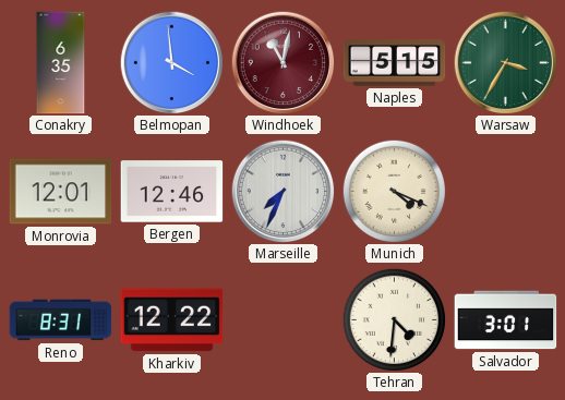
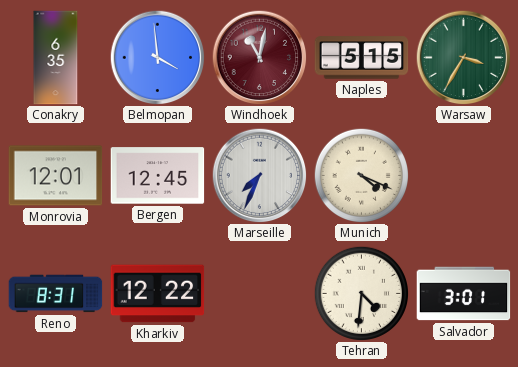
Bergen: 12:46 -> 12:45
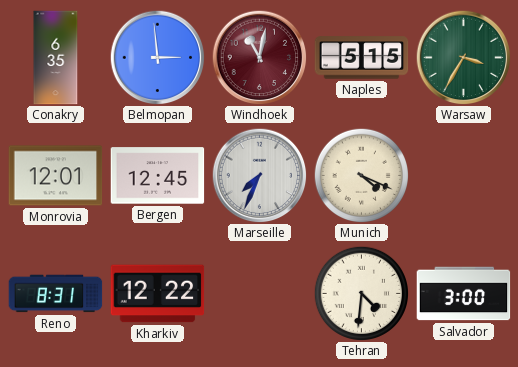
Belmopan: 3:59 -> 2:59
Salvador: 3:01 -> 3:00
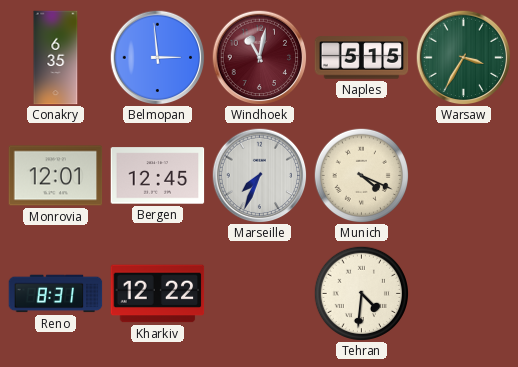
Salvador: 3:00 -> none
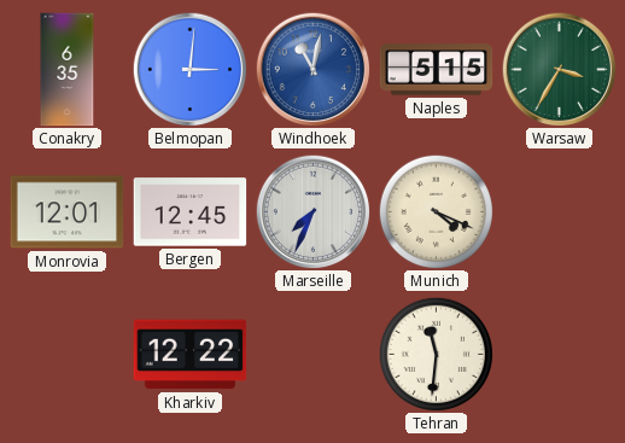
Belmopan: 2:59 -> 3:01
Windhoek dial: burgundy -> blue
Reno: 8:31 -> none
Tehran: 4:31 -> 11:31
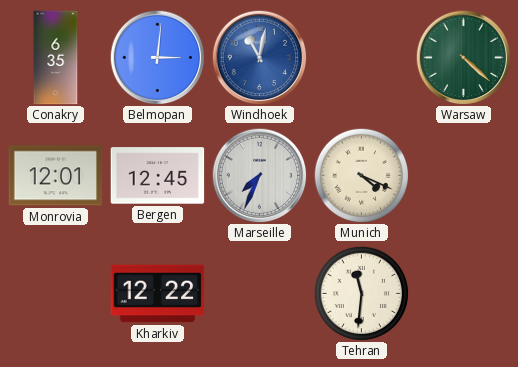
Naples: 5:15 -> none
Warsaw: 3:35 -> 4:22
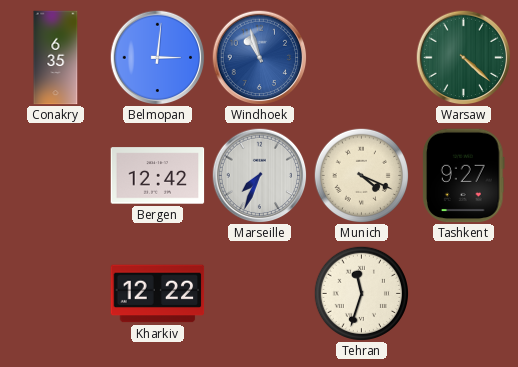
Windhoek: 11:02 -> 10:57
Monrovia: 12:01 -> none
Bergen: 12:45 -> 12:42
Tashkent: none -> 9:27
Tehran: 11:31 -> 11:33
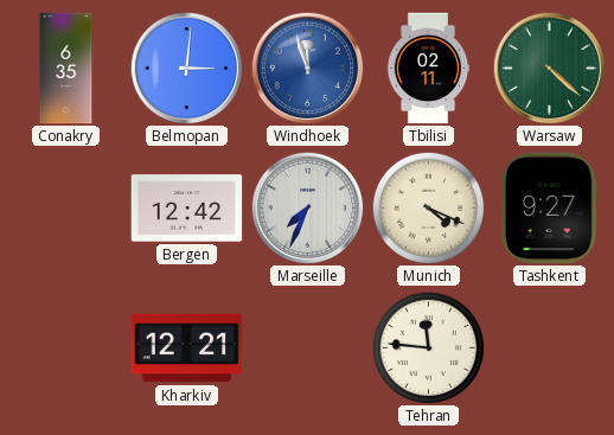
Windhoek: 10:57 -> 11:57
Tbilisi: none -> 02:11
Kharkiv: 12:22 -> 12:21
Tehran: 11:33 -> 11:46
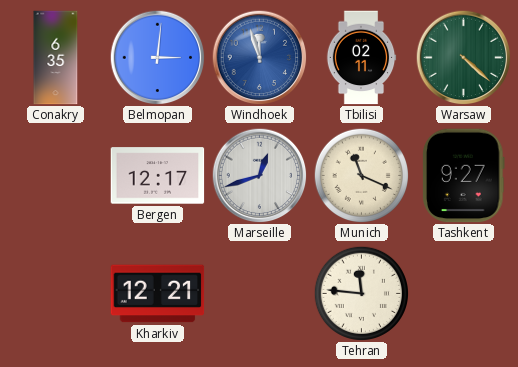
Bergen: 12:42 -> 12:17
Marseille: 7:34 -> 12:42
Munich: 4:19 -> 11:19
